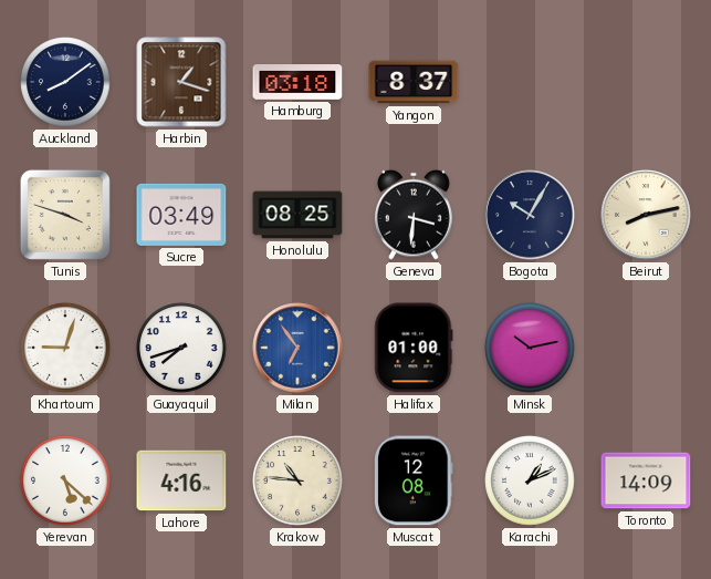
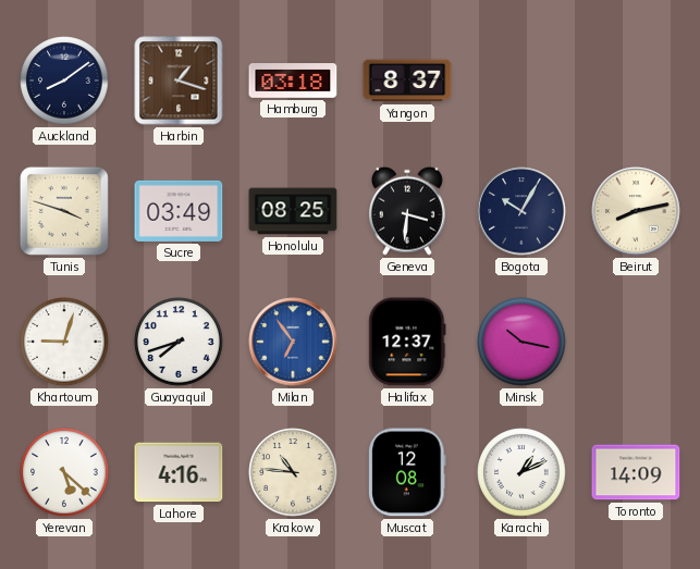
Halifax: 01:00 -> 12:37
Minsk: 10:13 -> 10:17
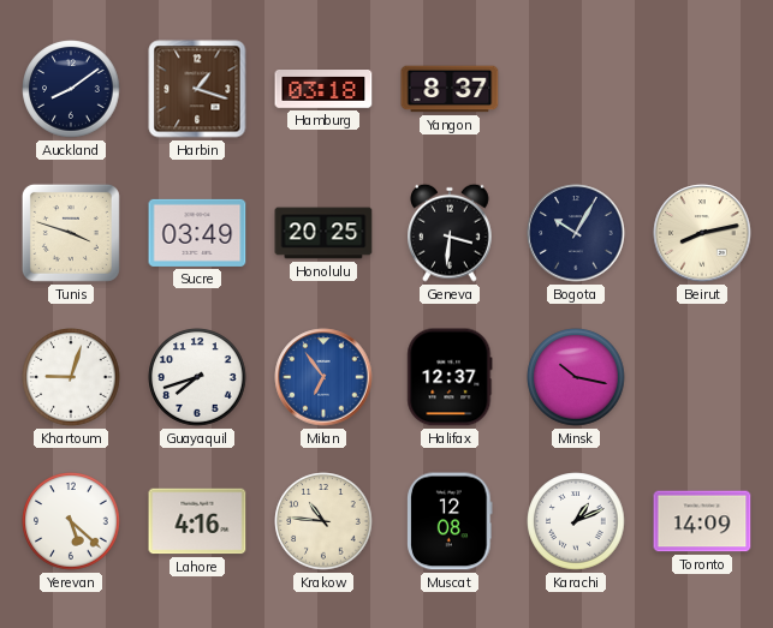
Honolulu: 08:25 -> 20:25
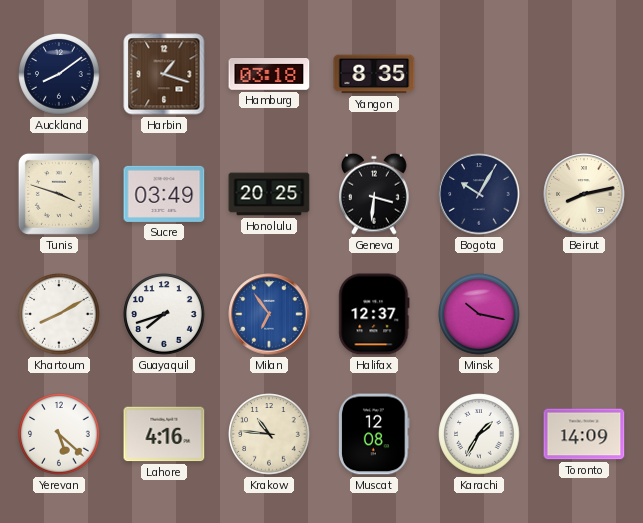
Yangon: 8:37 -> 8:35
Khartoum: 9:03 -> 8:10
Karachi: 1:11 -> 1:35
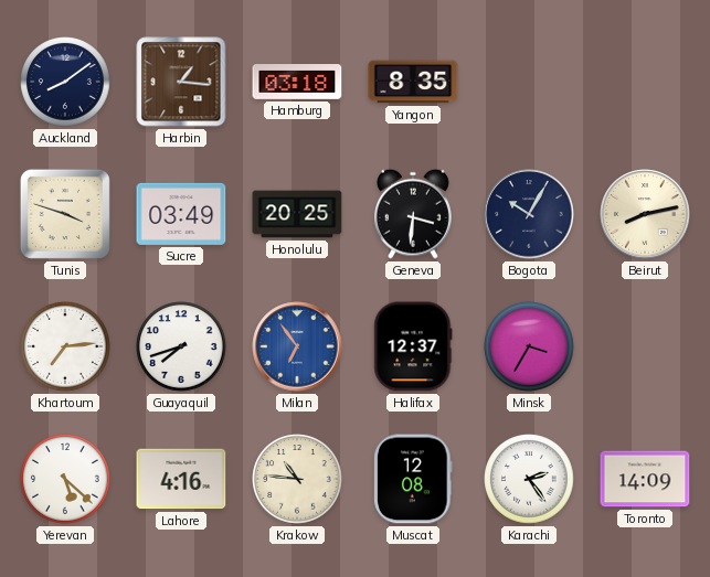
Harbin: 1:18 -> 1:16
Khartoum: 8:10 -> 7:14
Minsk: 10:17 -> 3:35
Karachi: 1:35 -> 2:24
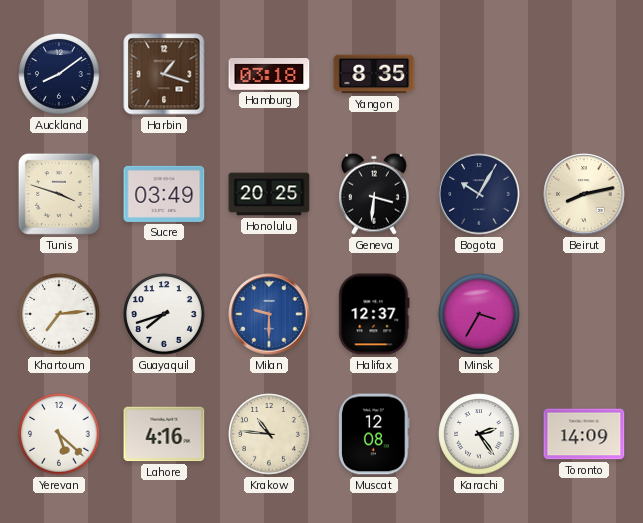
Harbin: 1:16 -> 1:18
Milan: 6:54 -> 9:30
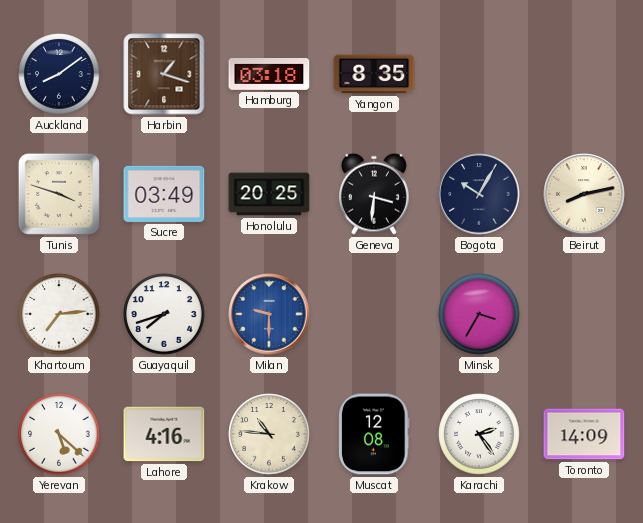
Halifax: 12:37 -> none
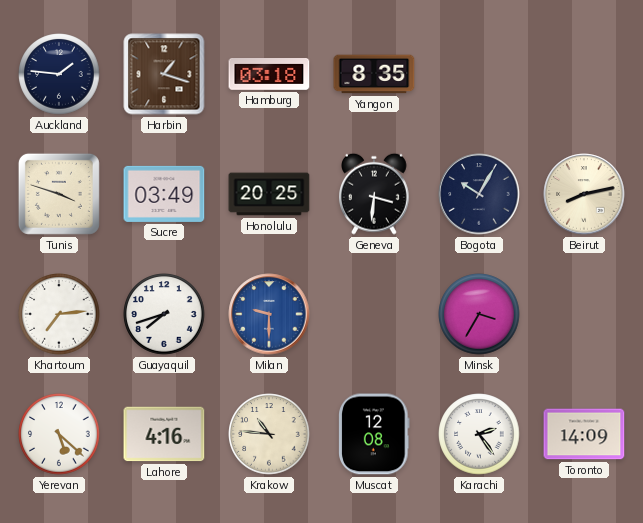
Auckland: 8:09 -> 1:46
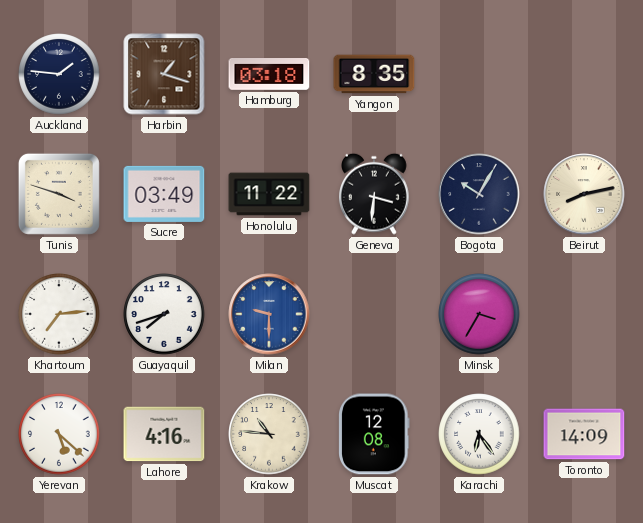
Honolulu: 20:25 -> 11:22
Karachi: 2:24 -> 6:24
